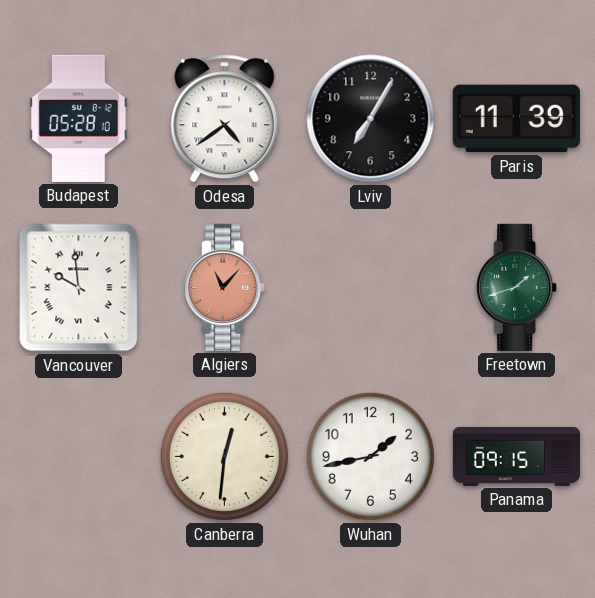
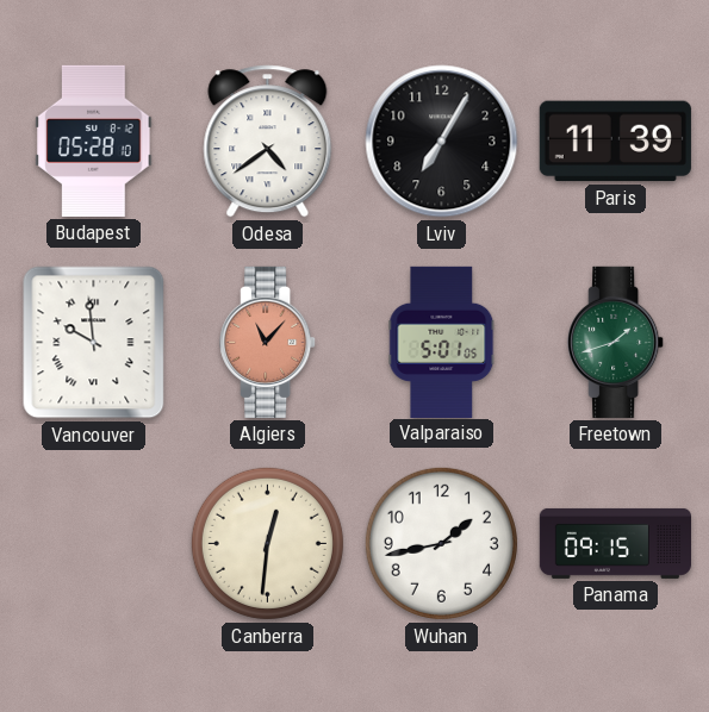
Valparaiso: none -> 5:01
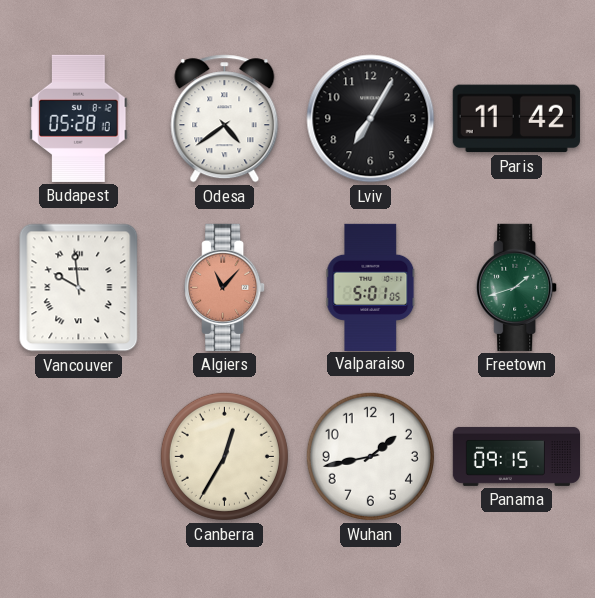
Paris: 11:39 -> 11:42
Canberra: 12:31 -> 12:35
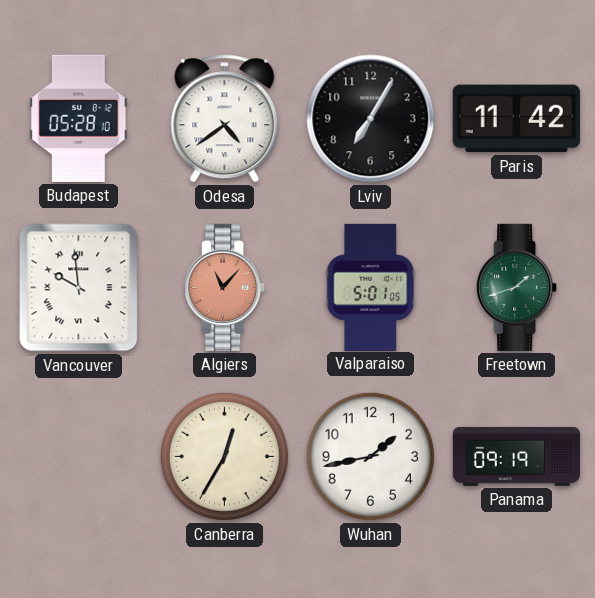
Panama: 09:15 -> 09:19
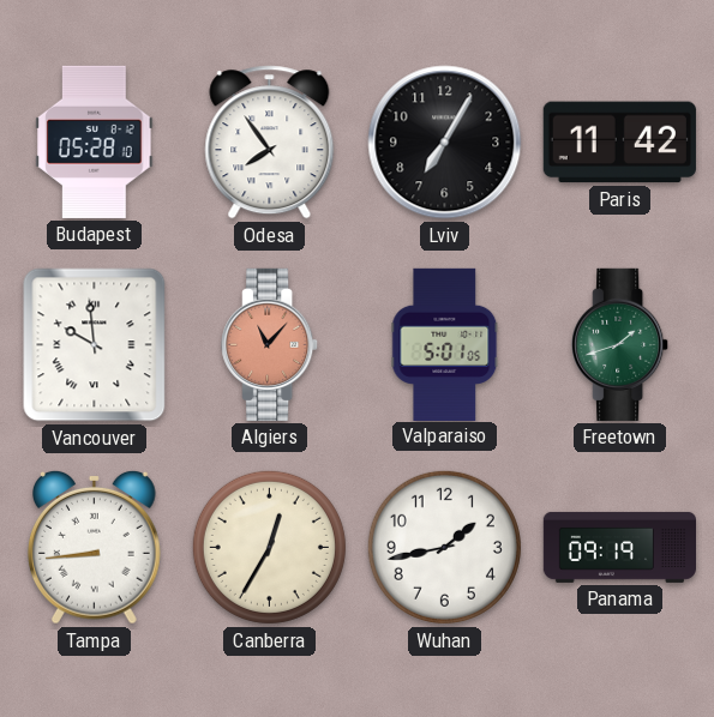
Odesa: 4:39 -> 7:54
Tampa: none -> 8:44
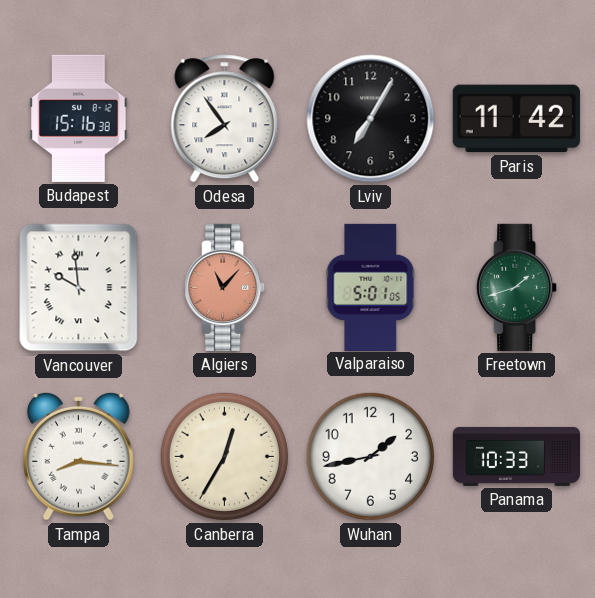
Budapest: 05:28 -> 15:16
Tampa: 8:44 -> 8:16
Panama: 09:19 -> 10:33
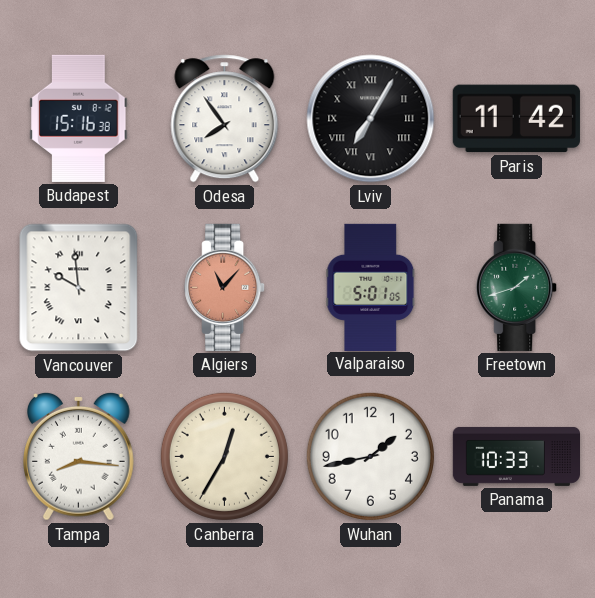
Lviv numerals: Arabic -> Roman
